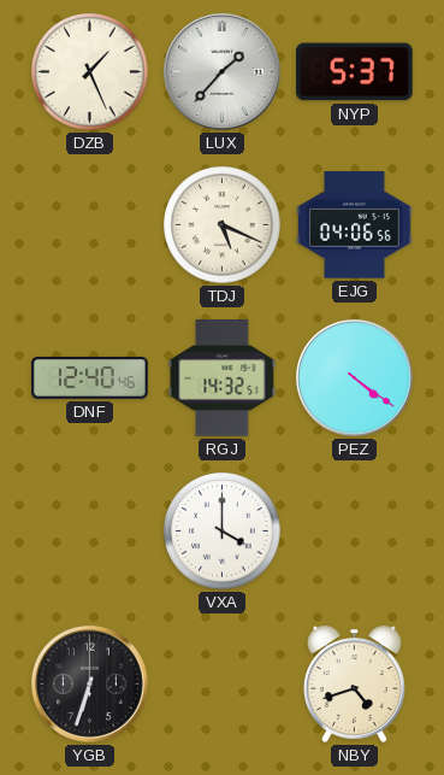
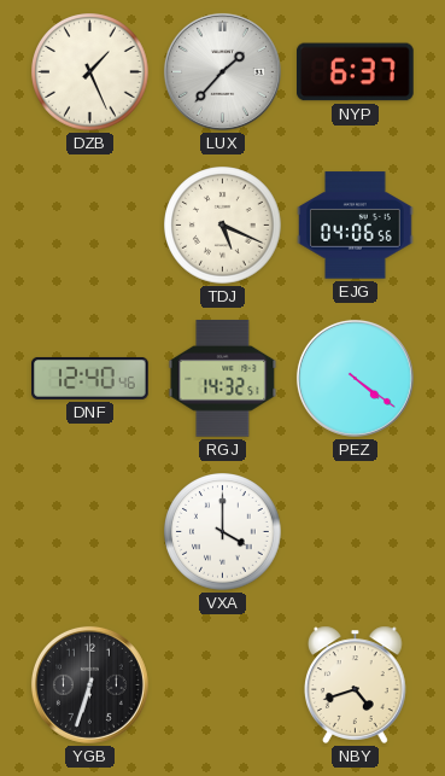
NYP: 5:37 -> 6:37
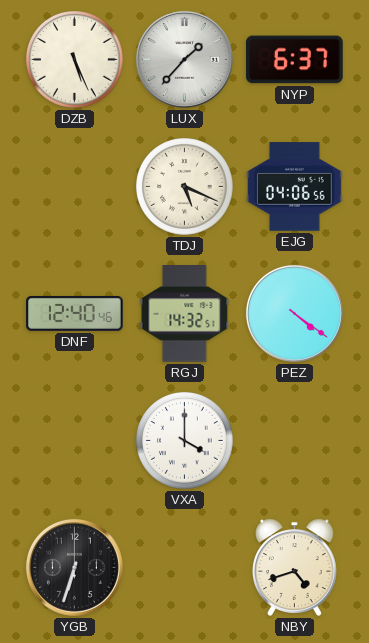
DZB: 1:26 -> 5:26
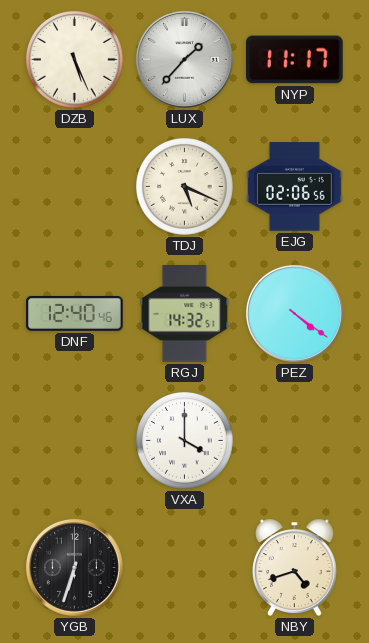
NYP: 6:37 -> 11:17
EJG: 04:06 -> 02:06
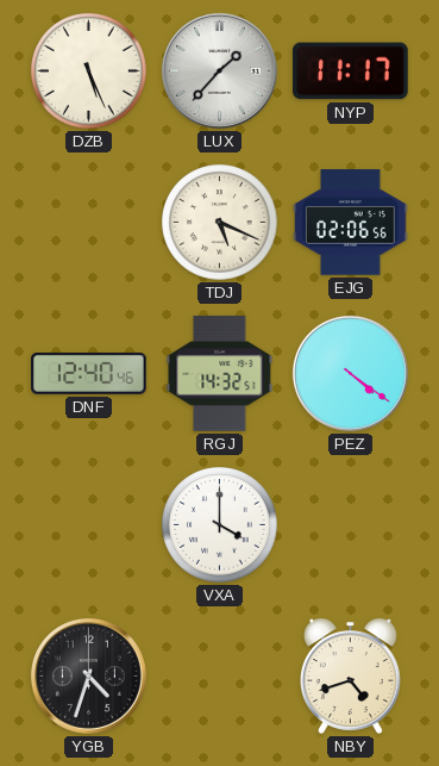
YGB: 6:33 -> 4:33
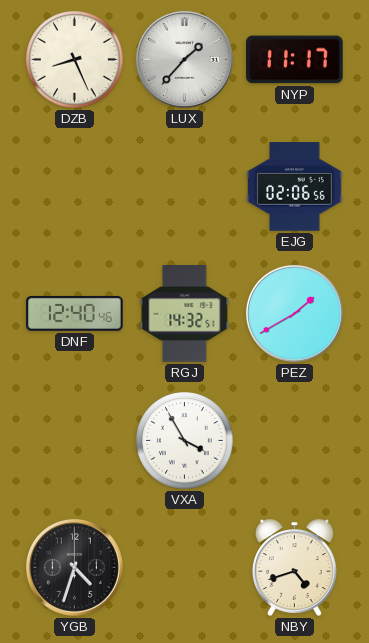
DZB: 5:26 -> 8:26
TDJ: 5:19 -> none
PEZ: 4:21 -> 1:40
VXA: 4:00 -> 3:55
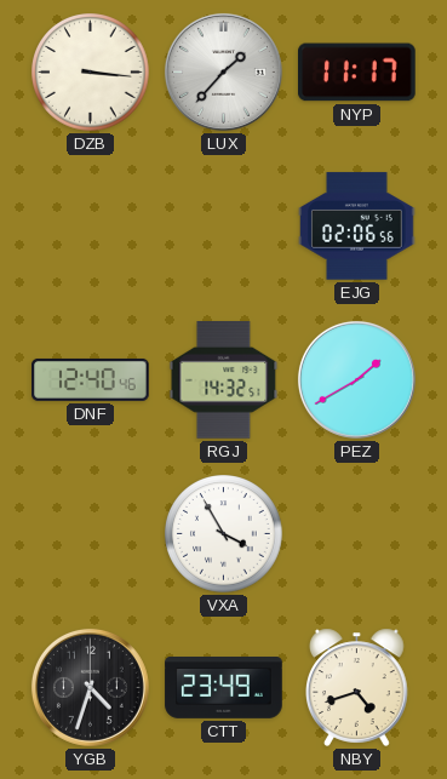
DZB: 8:26 -> 3:16
CTT: none -> 23:49
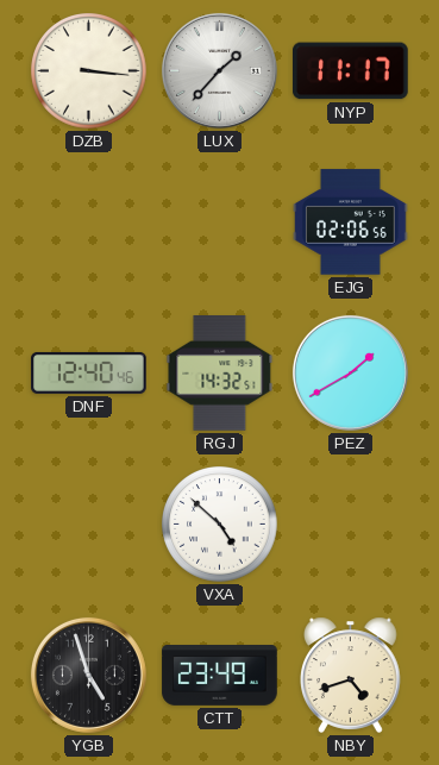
VXA: 3:55 -> 4:52
YGB: 4:33 -> 4:57
